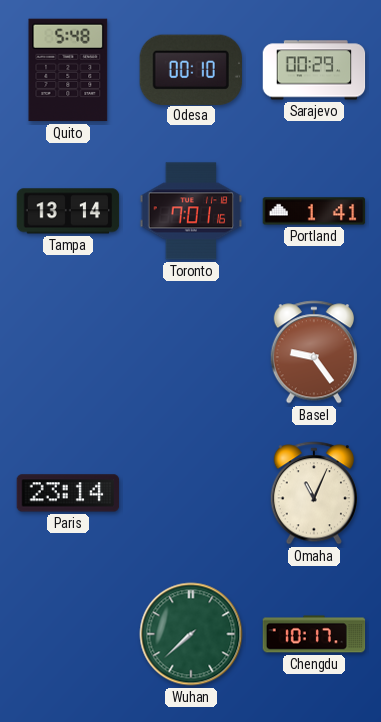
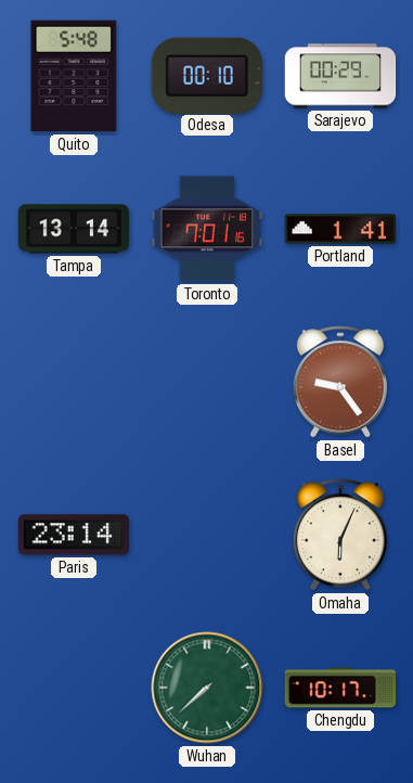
Omaha: 11:04 -> 6:04
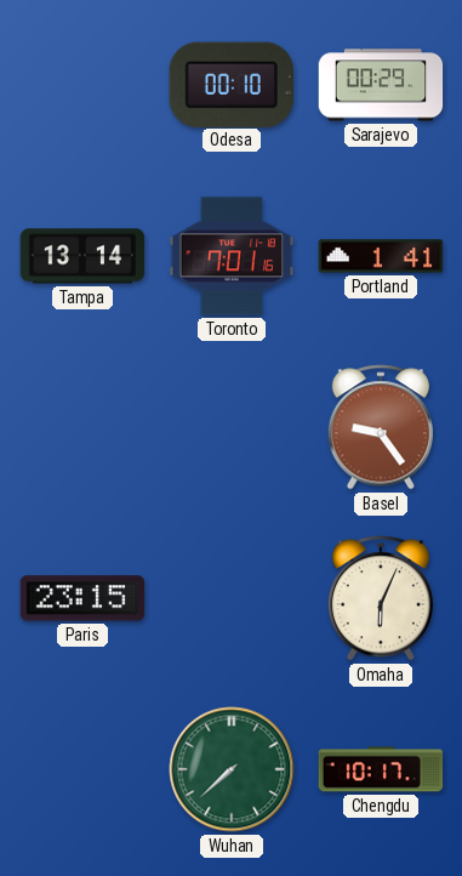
Quito: 5:48 -> none
Paris: 23:14 -> 23:15
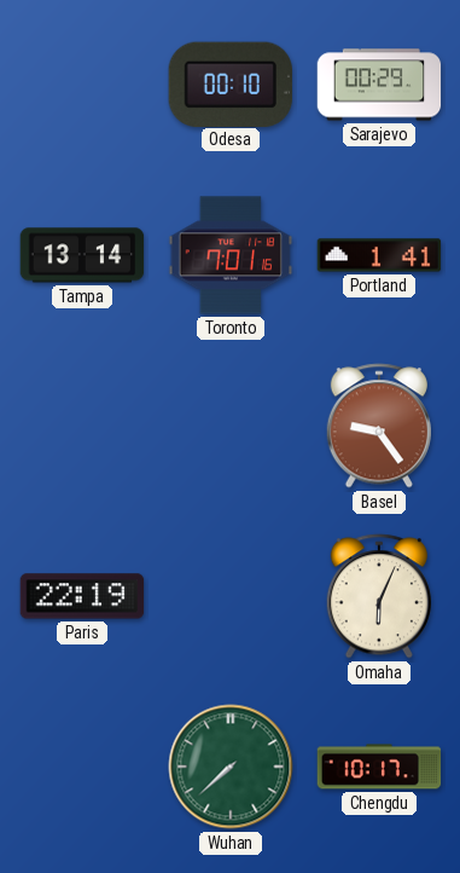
Paris: 23:15 -> 22:19
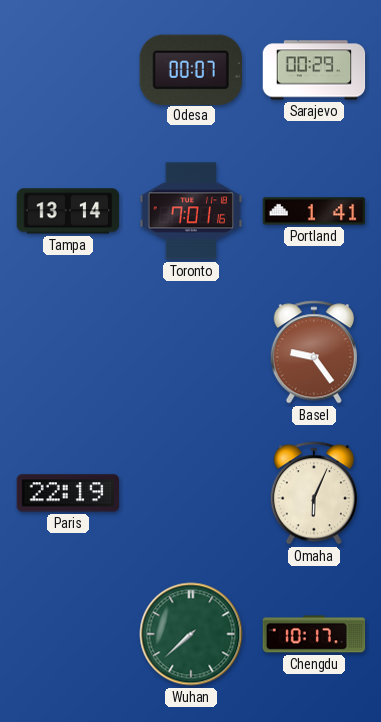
Odesa: 00:10 -> 00:07
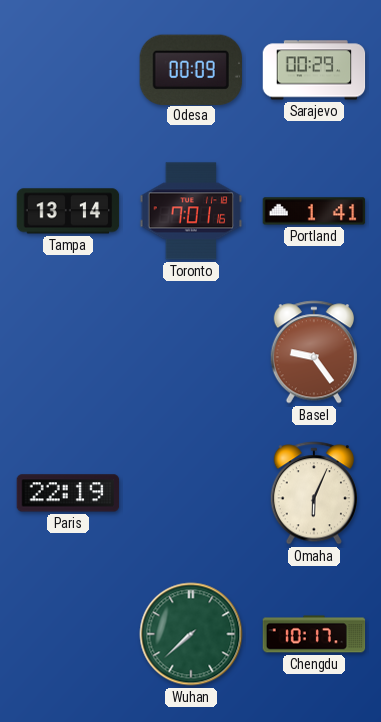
Odesa: 00:07 -> 00:09
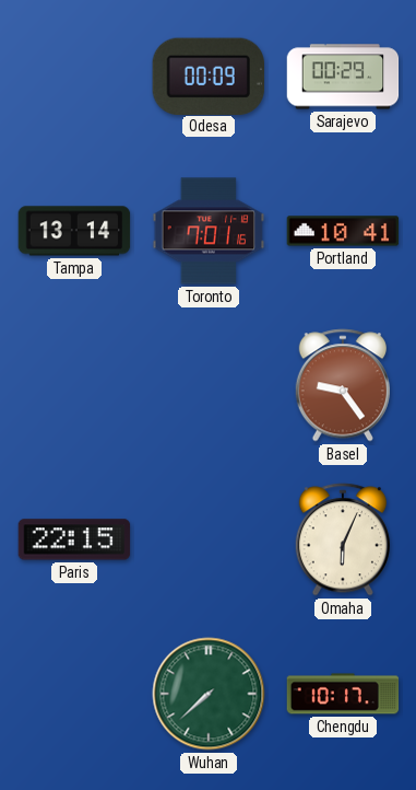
Portland: 1:41 -> 10:41
Paris: 22:19 -> 22:15
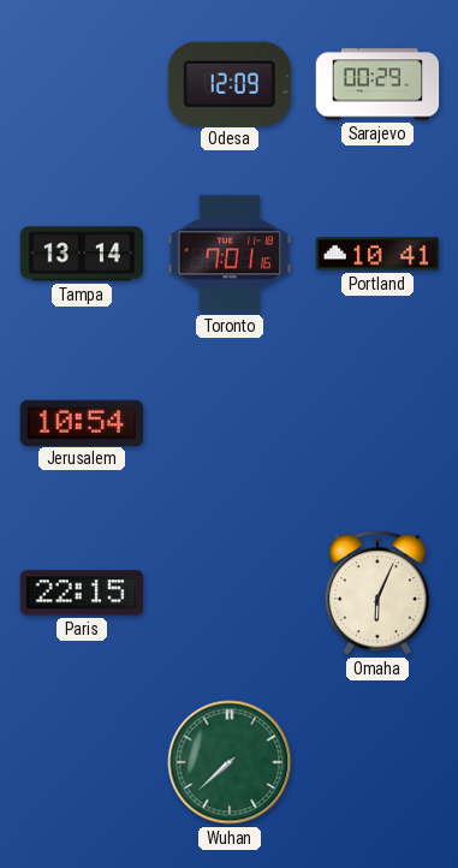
Odesa: 00:09 -> 12:09
Jerusalem: none -> 10:54
Basel: 9:24 -> none
Chengdu: 10:17 -> none
